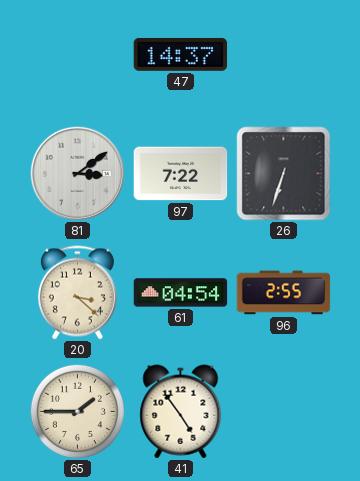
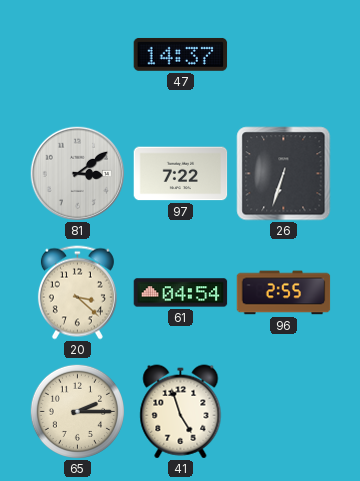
65: 1:45 -> 2:15
41: 4:54 -> 4:57
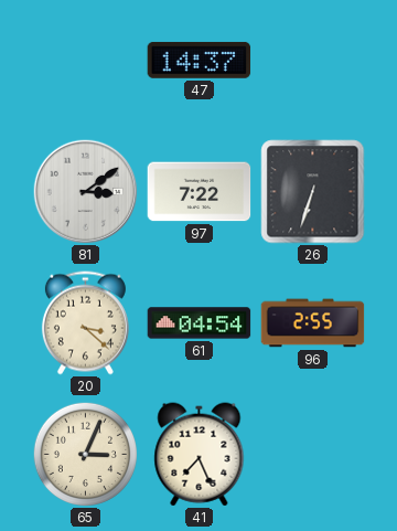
65: 2:15 -> 3:04
41: 4:57 -> 7:26
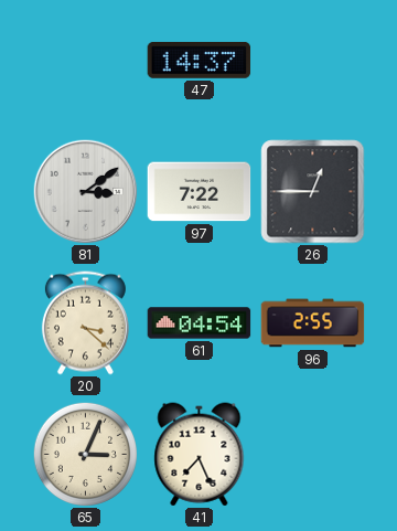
26: 6:33 -> 12:45
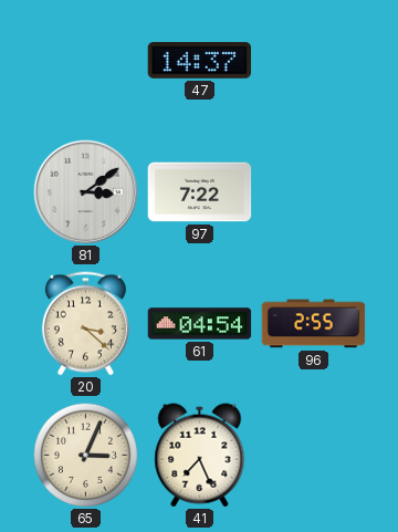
26: 12:45 -> none
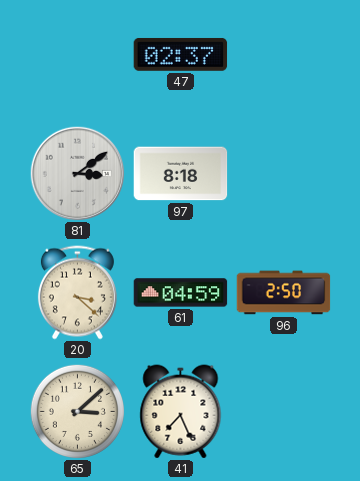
47: 14:37 -> 02:37
97: 7:22 -> 8:18
61: 04:54 -> 04:59
96: 2:55 -> 2:50
65: 3:04 -> 3:08
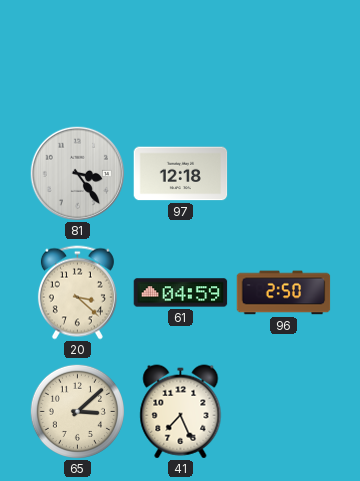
47: 02:37 -> none
81: 3:09 -> 3:24
97: 8:18 -> 12:18
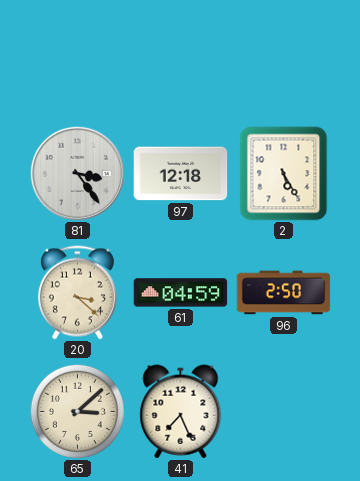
2: none -> 5:25
